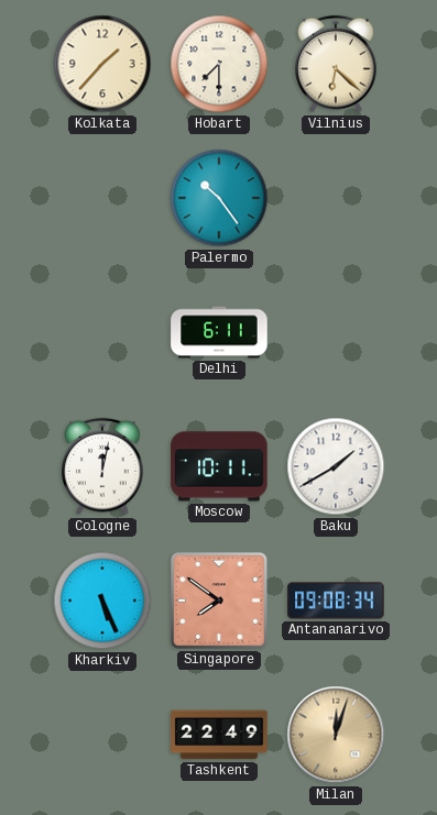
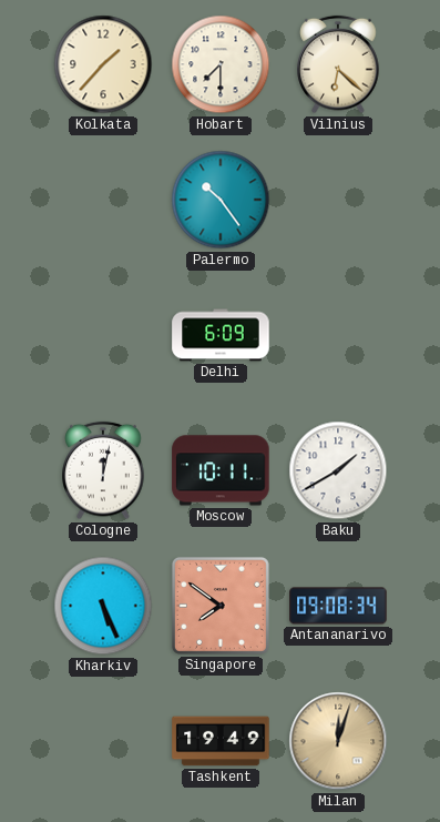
Delhi: 6:11 -> 6:09
Tashkent: 22:49 -> 19:49
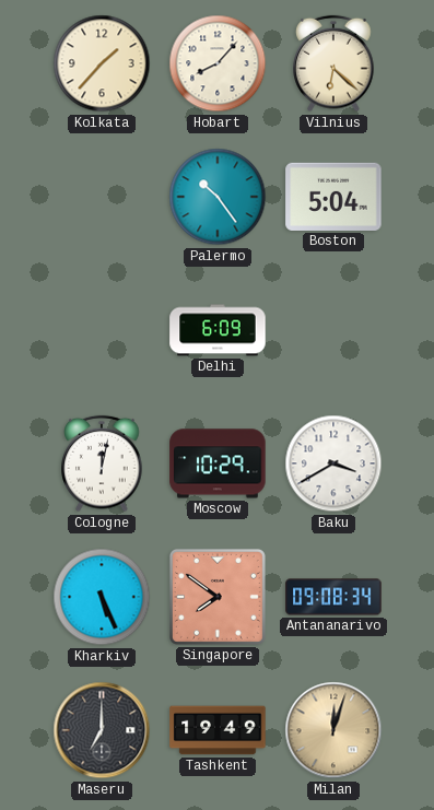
Hobart: 7:30 -> 8:07
Boston: none -> 5:04
Moscow: 10:11 -> 10:29
Baku: 1:40 -> 3:40
Maseru: none -> 7:00
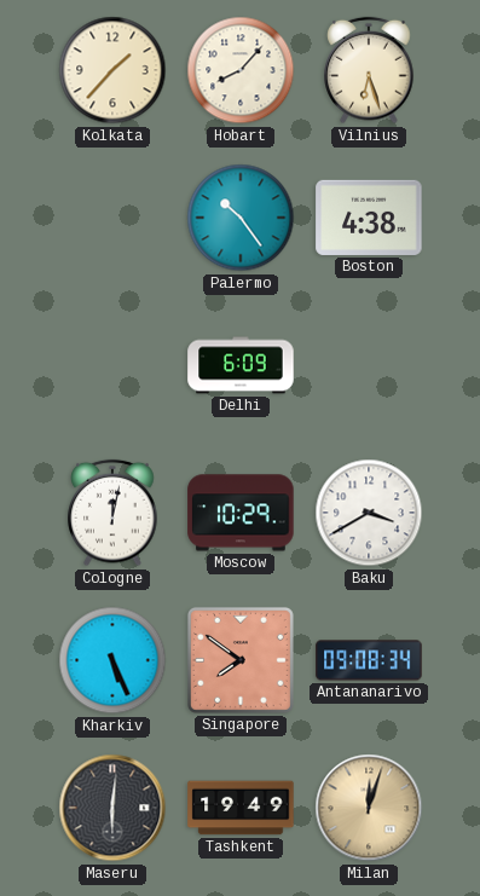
Vilnius: 6:22 -> 6:27
Boston: 5:04 -> 4:38
Maseru: 7:00 -> 6:01
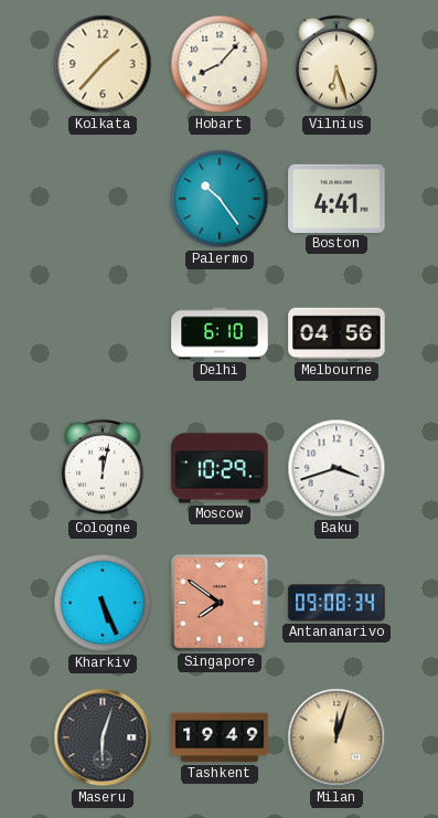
Boston: 4:38 -> 4:41
Delhi: 6:09 -> 6:10
Melbourne: none -> 04:56
Baku: 3:40 -> 3:42
Maseru: 6:01 -> 6:03
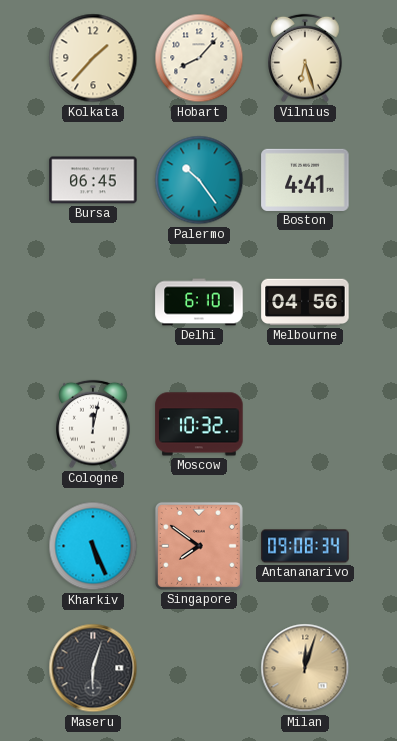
Bursa: none -> 06:45
Moscow: 10:29 -> 10:32
Baku: 3:42 -> none
Tashkent: 19:49 -> none
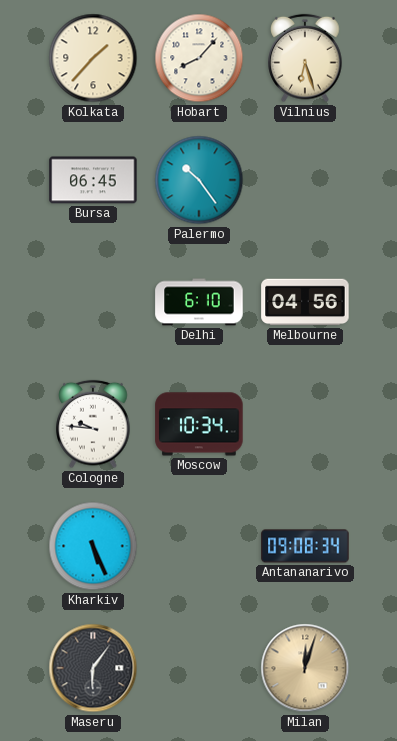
Boston: 4:41 -> none
Cologne: 12:02 -> 9:46
Moscow: 10:32 -> 10:34
Singapore: 7:51 -> none
Maseru: 6:03 -> 6:06
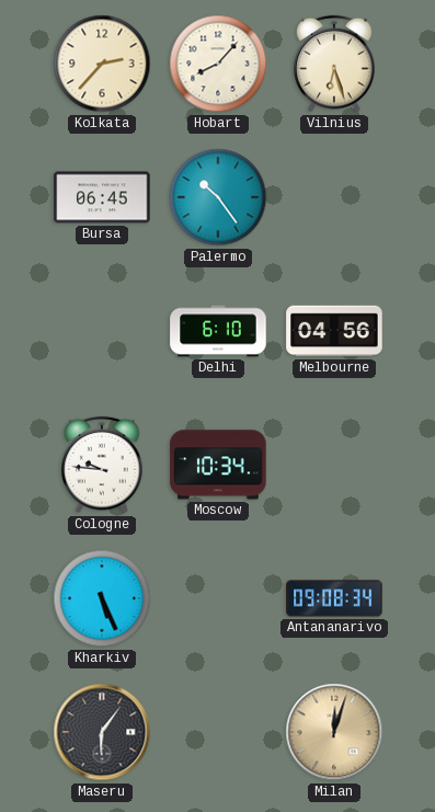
Kolkata: 1:37 -> 2:37
